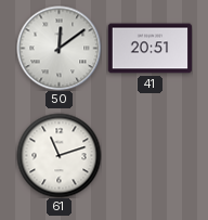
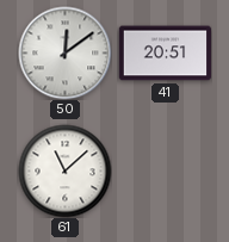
61: 11:12 -> 11:08
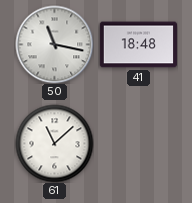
50: 12:09 -> 11:17
41: 20:51 -> 18:48
